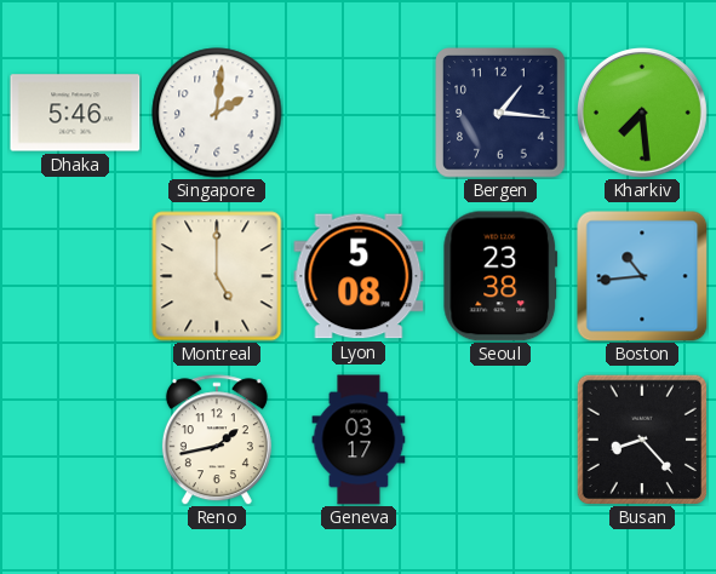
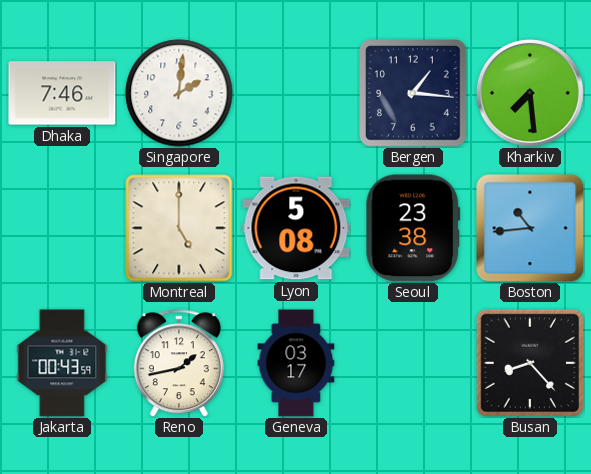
Dhaka: 5:46 -> 7:46
Jakarta: none -> 00:43
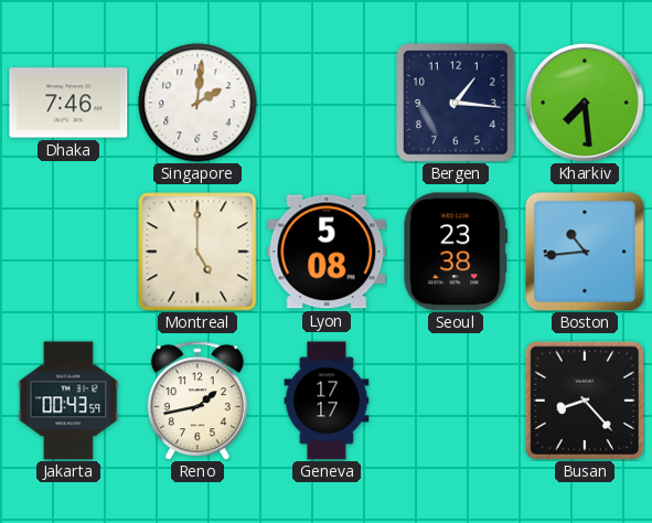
Geneva: 03:17 -> 17:17
